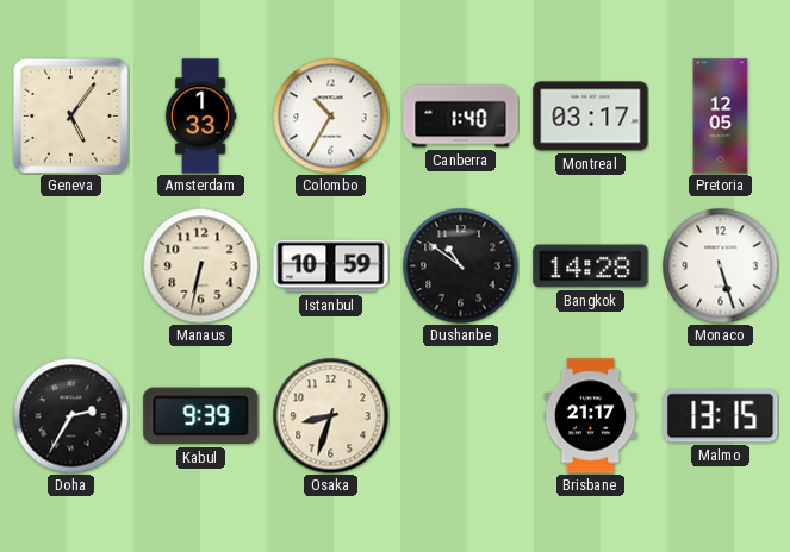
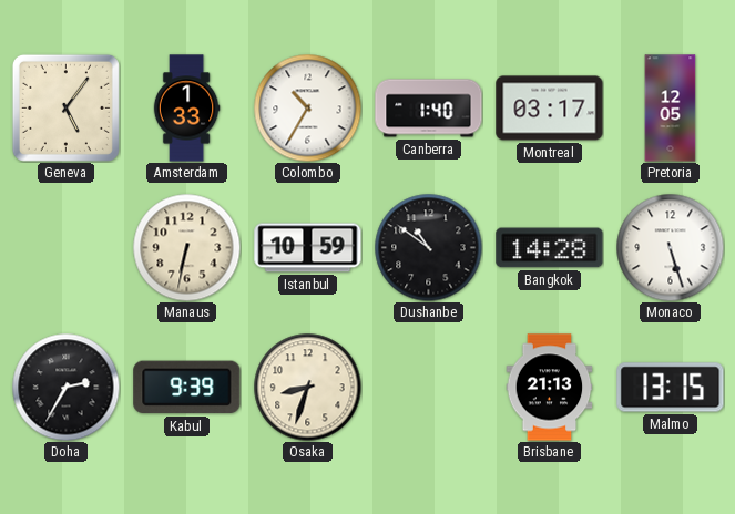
Brisbane: 21:17 -> 21:13
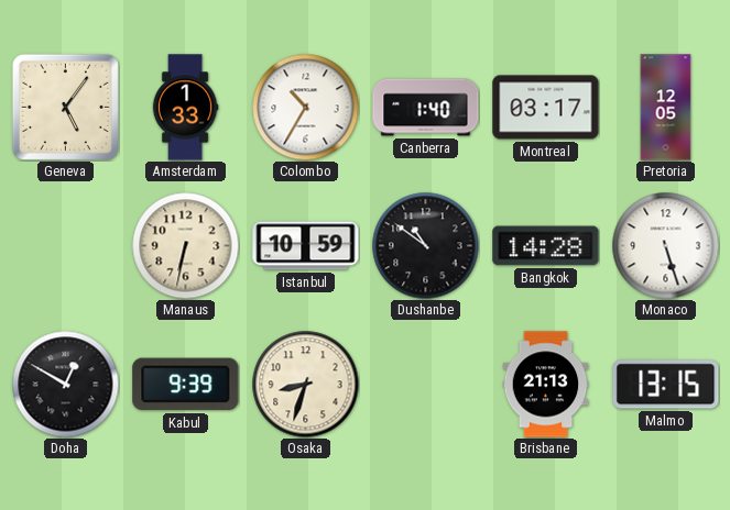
Doha: 2:35 -> 12:50
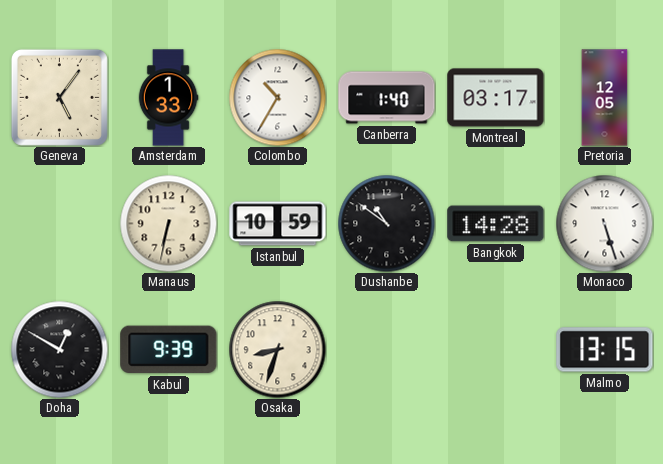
Brisbane: 21:13 -> none
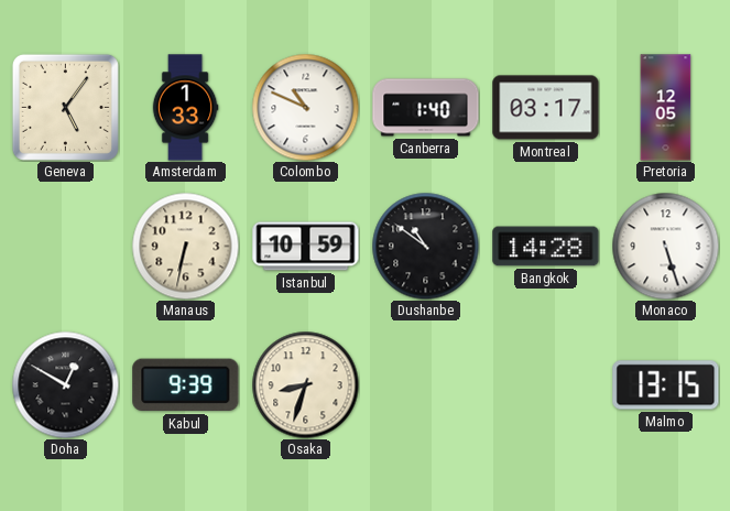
Colombo: 10:35 -> 10:49
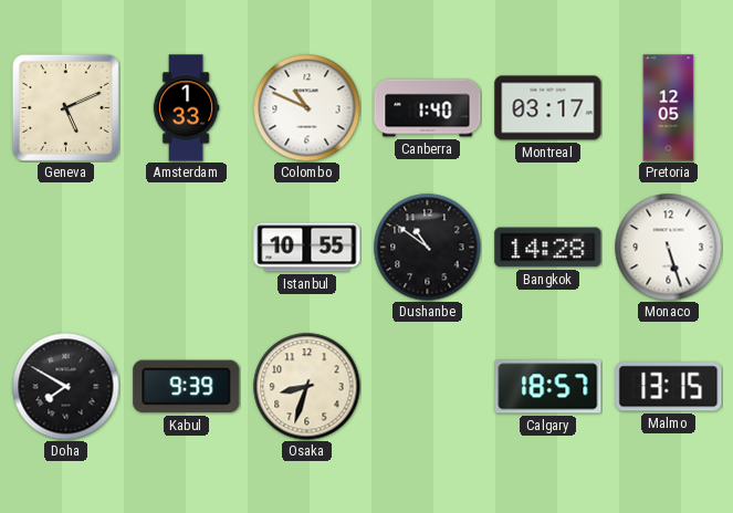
Geneva: 5:06 -> 5:11
Manaus: 6:32 -> none
Istanbul: 10:59 -> 10:55
Doha: 12:50 -> 7:50
Calgary: none -> 18:57
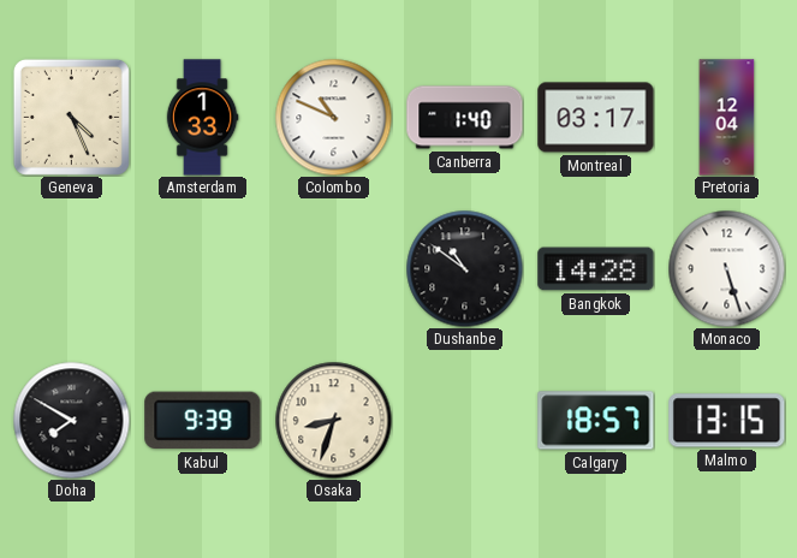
Geneva: 5:11 -> 4:26
Pretoria: 12:05 -> 12:04
Istanbul: 10:55 -> none
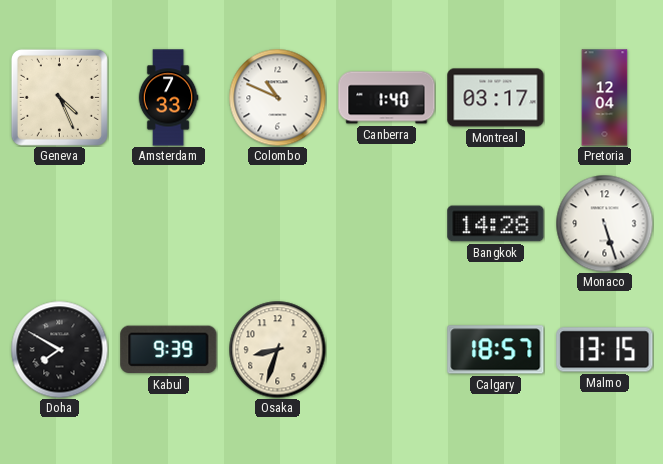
Amsterdam: 1:33 -> 7:33
Dushanbe: 10:51 -> none
